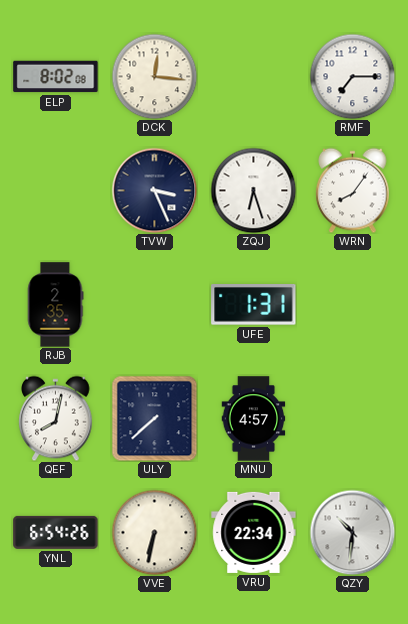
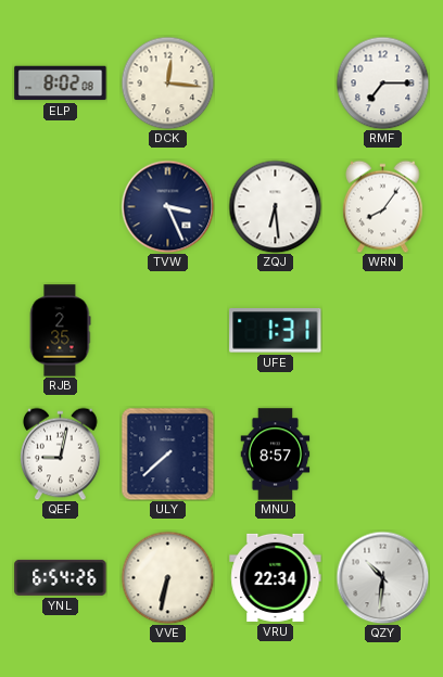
ZQJ: 6:27 -> 6:29
QEF: 8:02 -> 9:02
MNU: 4:57 -> 8:57
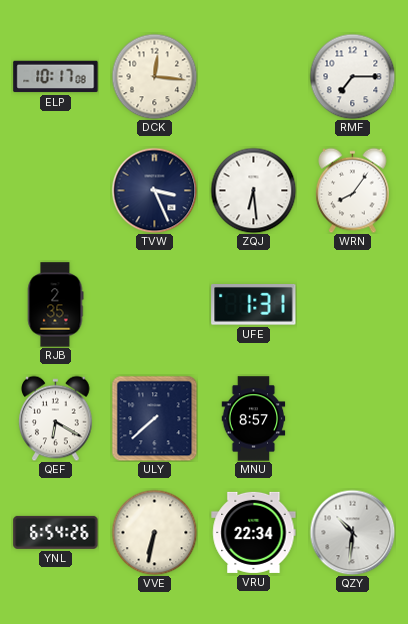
ELP: 8:02 -> 10:17
QEF: 9:02 -> 6:20
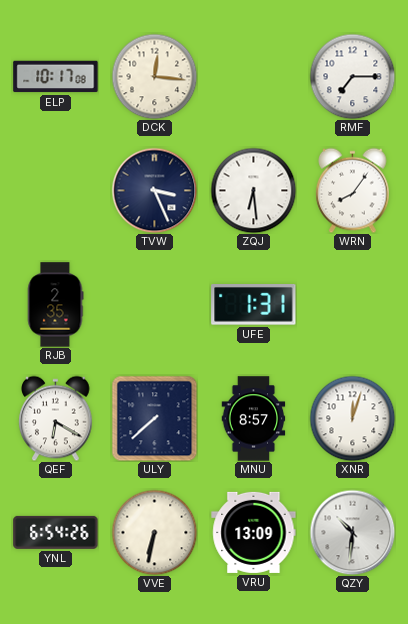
XNR: none -> 12:03
VRU: 22:34 -> 13:09
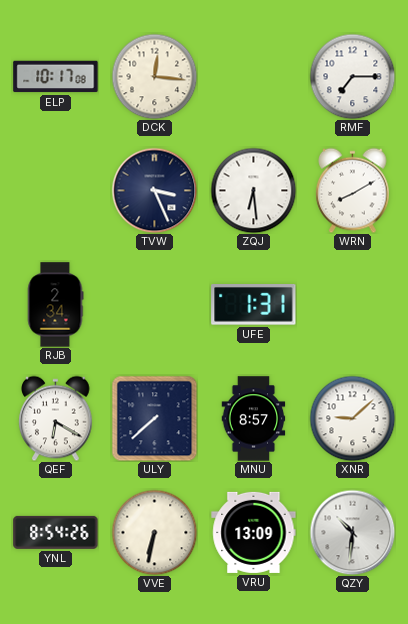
WRN: 8:06 -> 8:10
RJB: 2:35 -> 2:34
XNR: 12:03 -> 9:08
YNL: 6:54 -> 8:54
